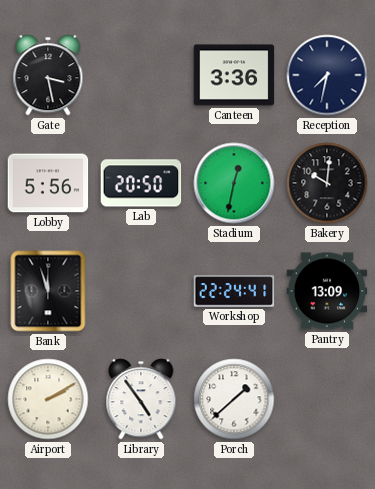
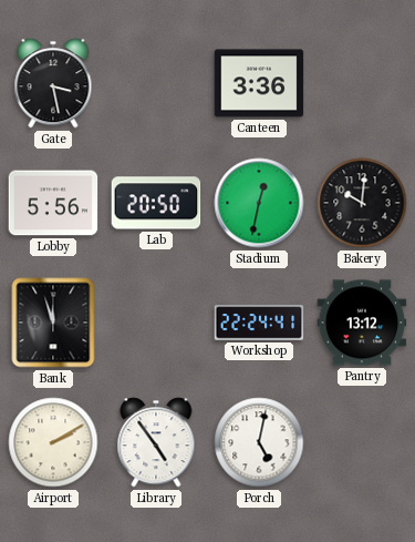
Reception: 7:32 -> none
Pantry: 13:09 -> 13:12
Porch: 1:38 -> 5:02
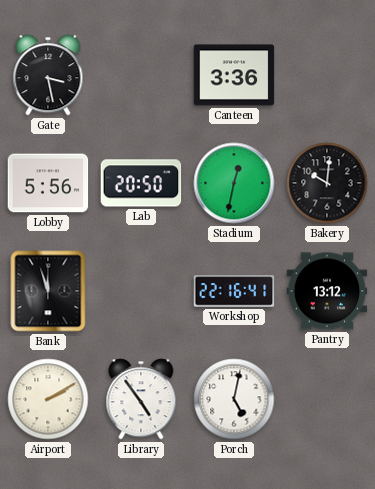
Workshop: 22:24 -> 22:16
